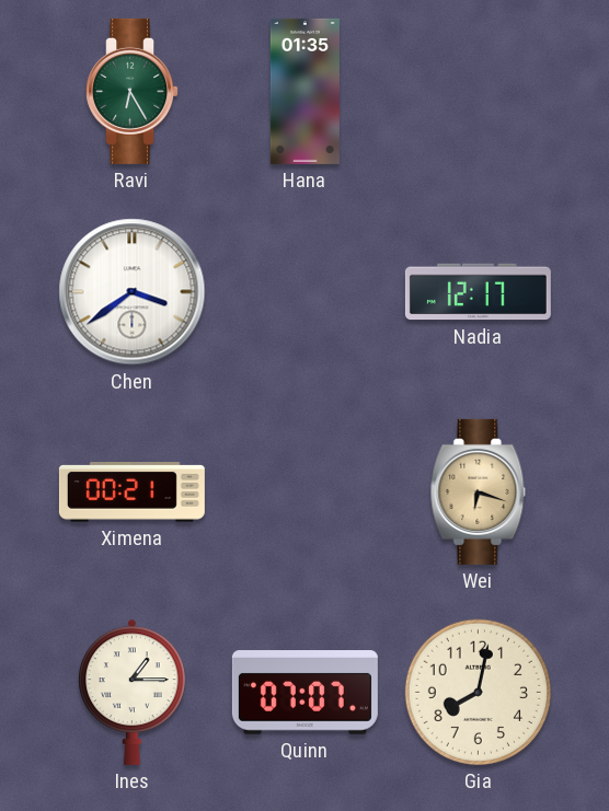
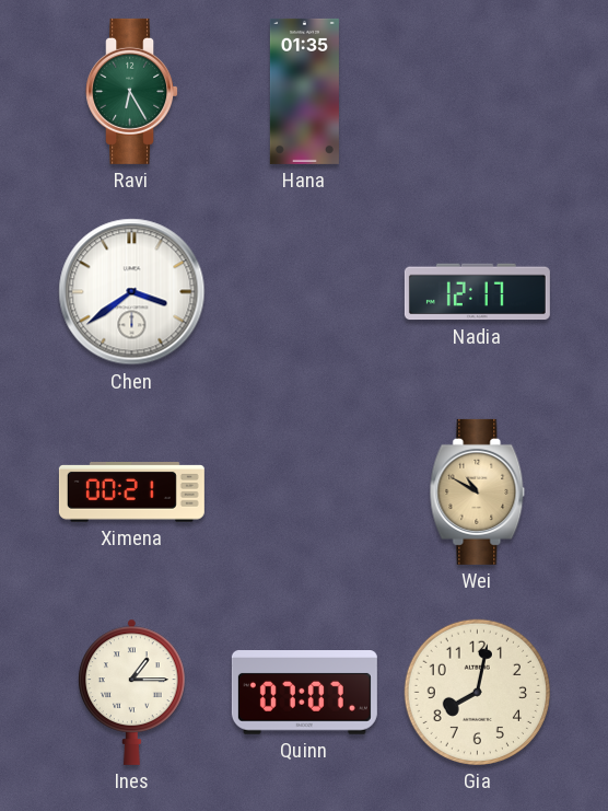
Wei: 6:18 -> 10:50
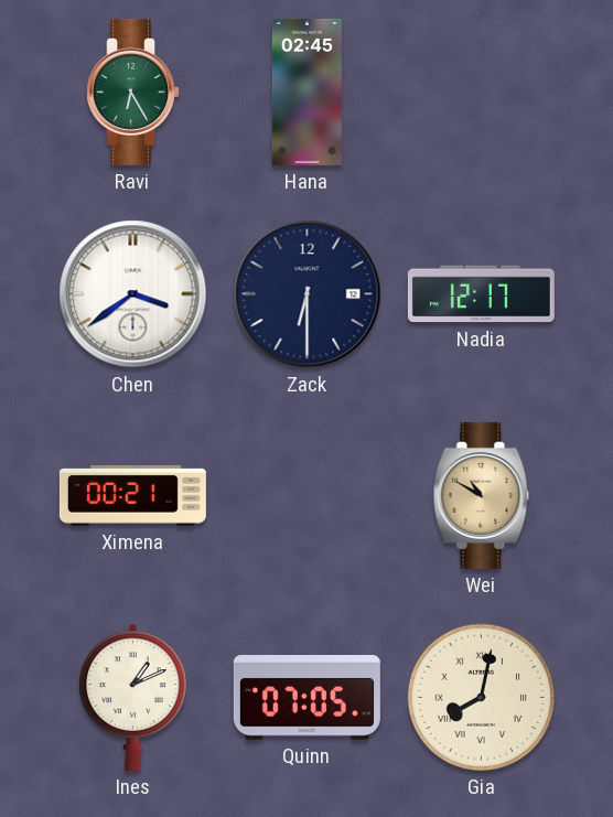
Hana: 01:35 -> 02:45
Zack: none -> 6:30
Ines: 1:15 -> 1:11
Quinn: 07:07 -> 07:05
Gia numerals: Arabic -> Roman
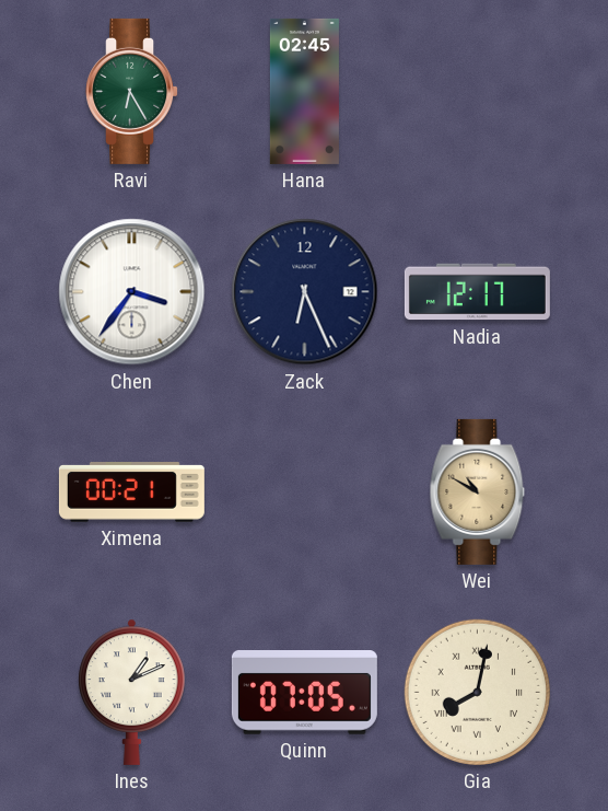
Chen: 3:39 -> 3:36
Zack: 6:30 -> 6:26
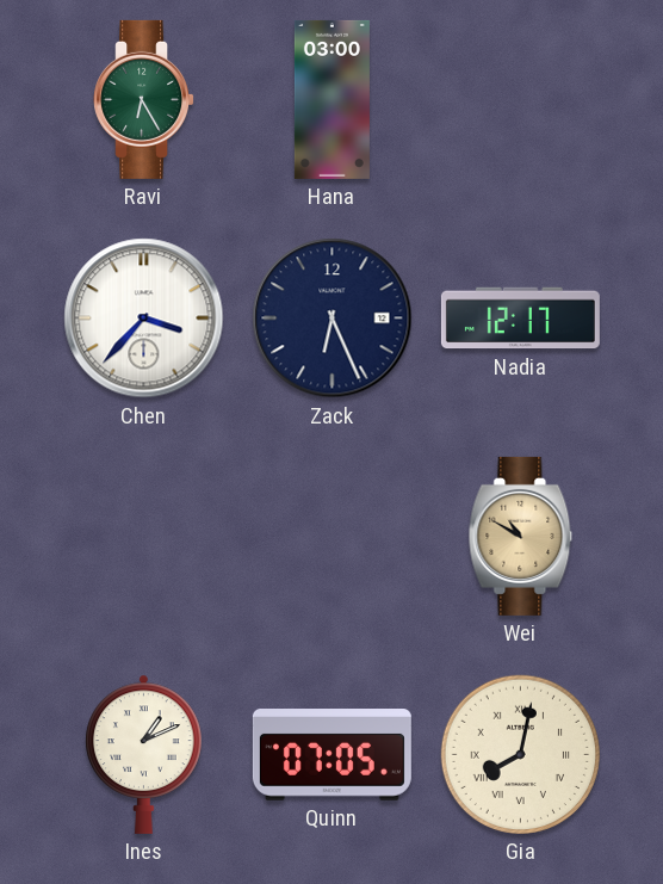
Hana: 02:45 -> 03:00
Chen: 3:36 -> 3:37
Ximena: 00:21 -> none
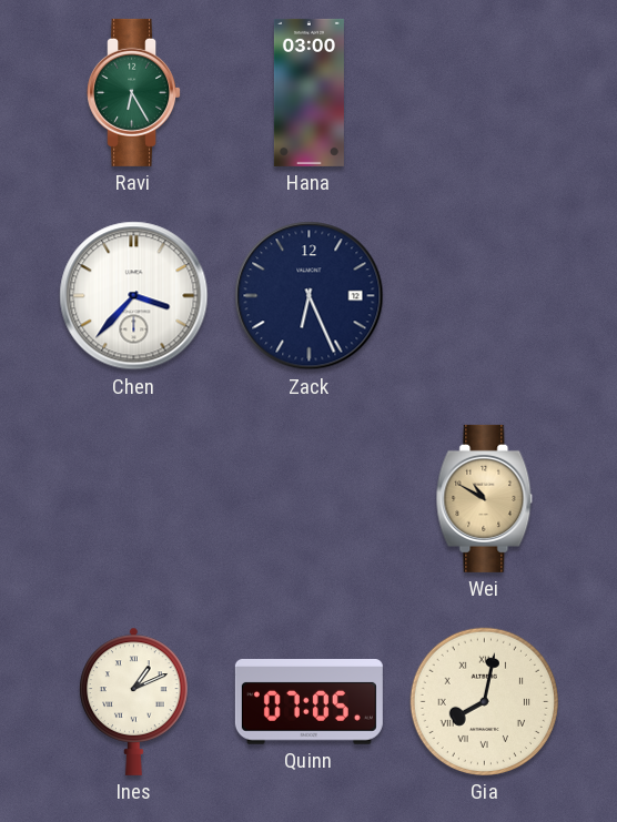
Nadia: 12:17 -> none
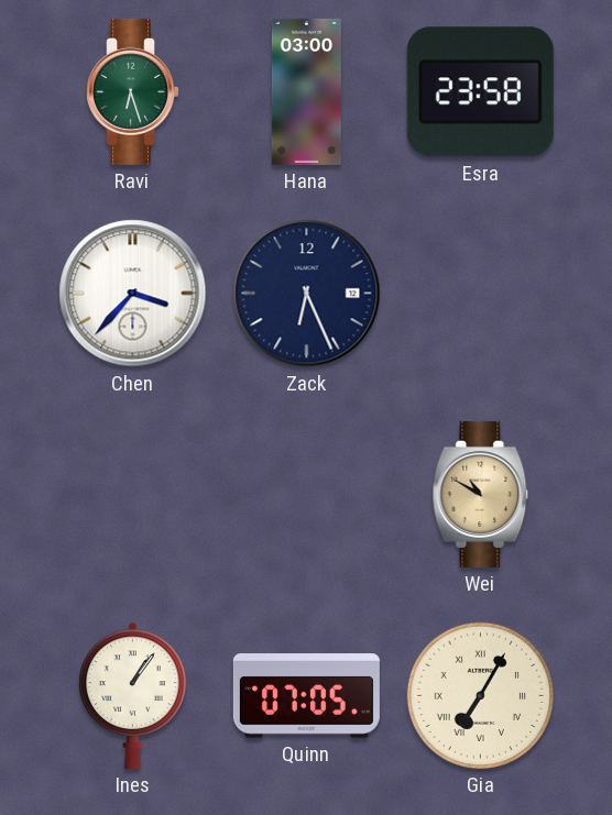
Ravi: 6:25 -> 6:27
Esra: none -> 23:58
Ines: 1:11 -> 1:06
Gia: 8:02 -> 7:05
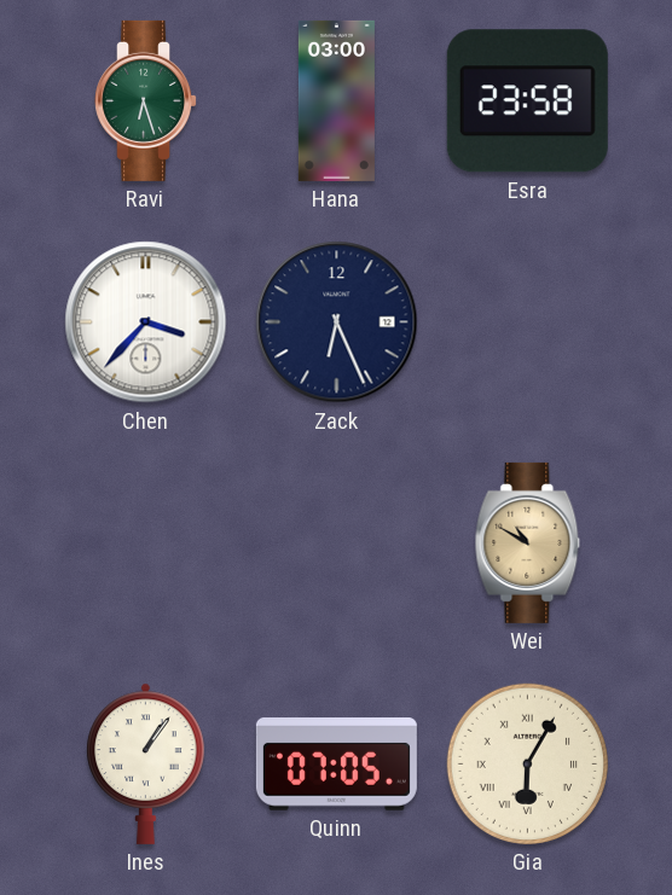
Gia: 7:05 -> 6:05
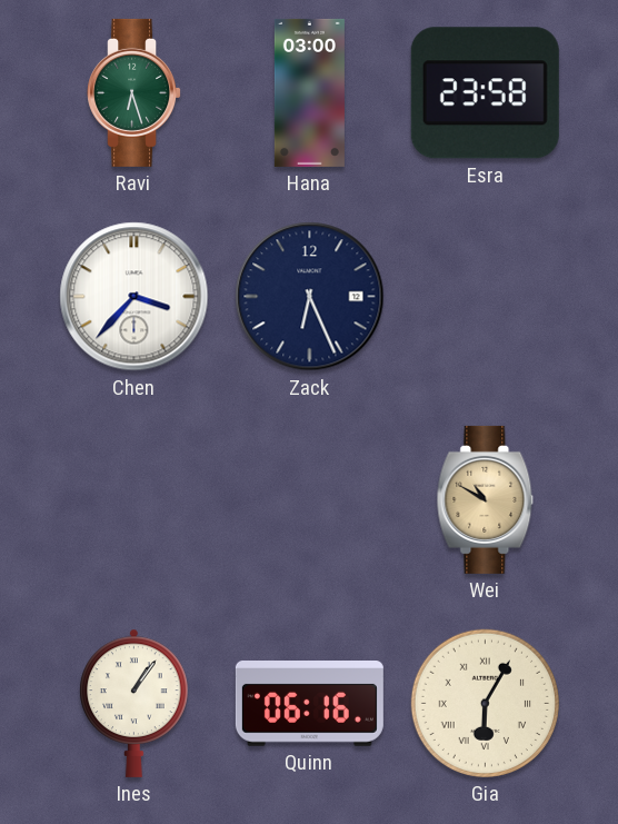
Quinn: 07:05 -> 06:16
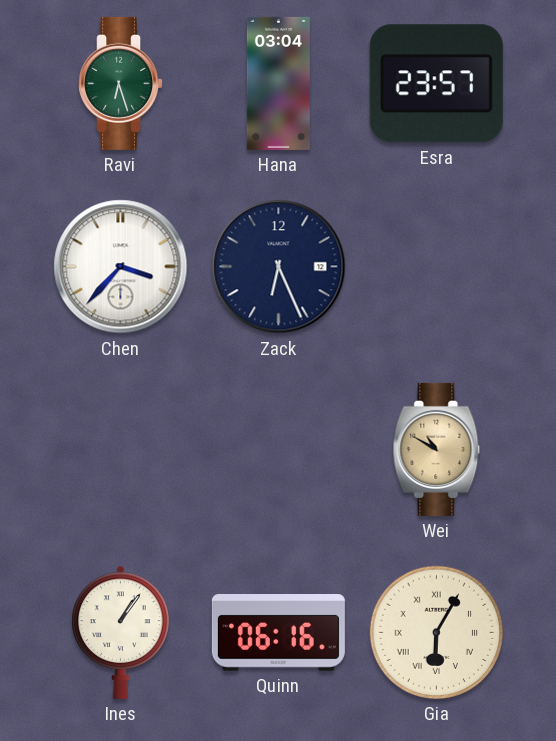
Hana: 03:00 -> 03:04
Esra: 23:58 -> 23:57
